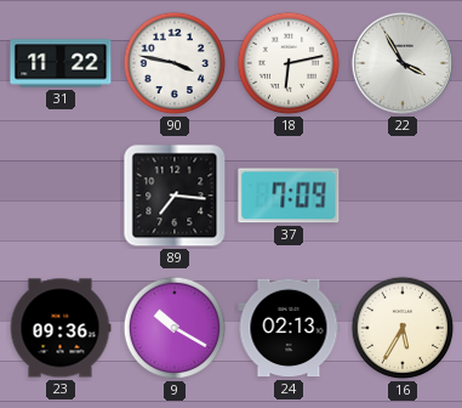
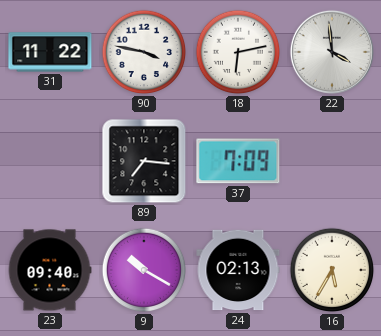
22: 3:55 -> 3:59
23: 09:36 -> 09:40
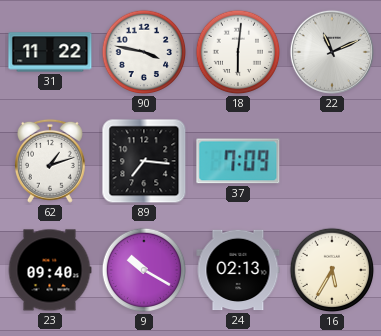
18: 6:13 -> 6:01
22: 3:59 -> 11:11
62: none -> 1:12
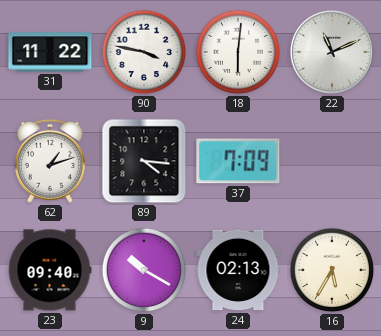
89: 7:16 -> 4:16
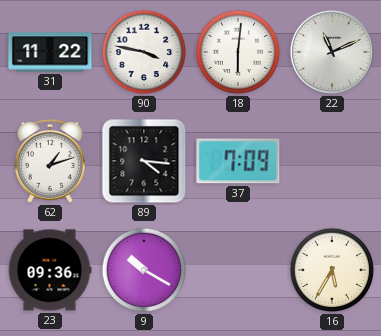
23: 09:40 -> 09:36
24: 02:13 -> none
